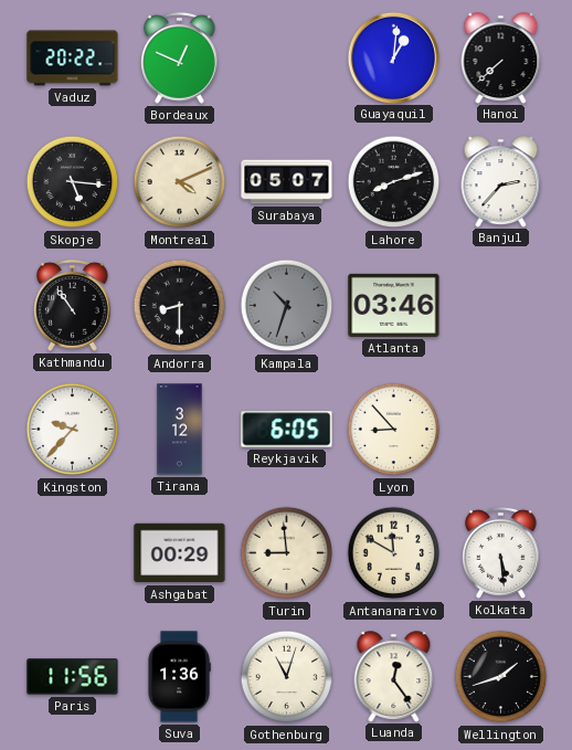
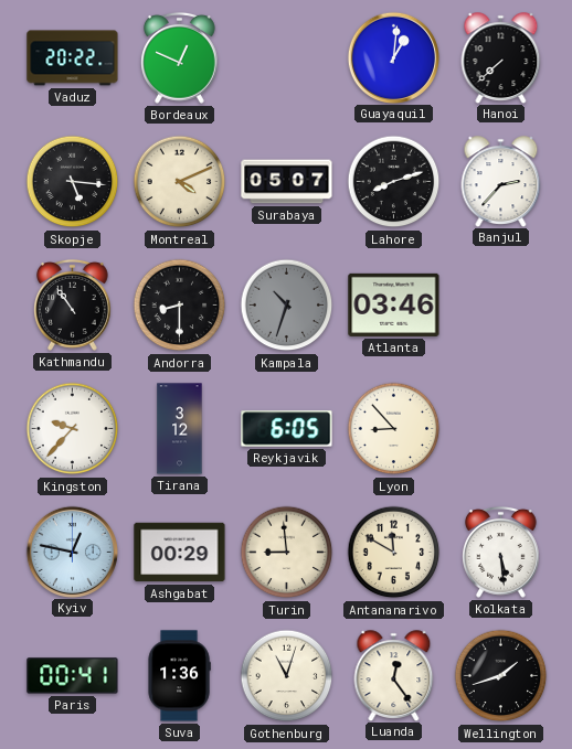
Kyiv: none -> 12:47
Paris: 11:56 -> 00:41
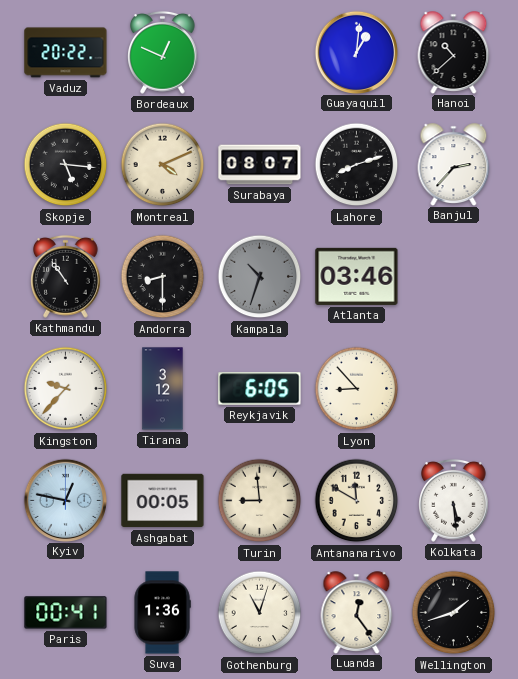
Hanoi: 7:38 -> 10:38
Surabaya: 05:07 -> 08:07
Ashgabat: 00:29 -> 00:05
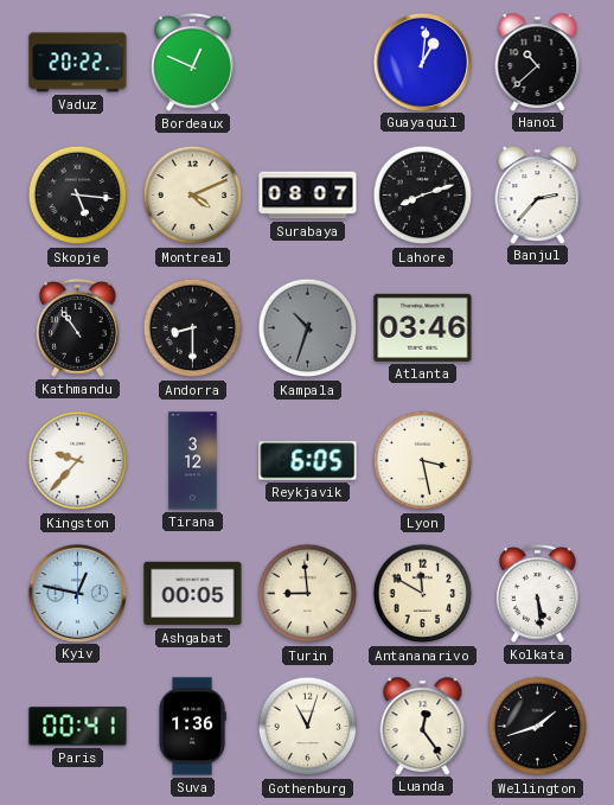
Lyon: 8:53 -> 3:28
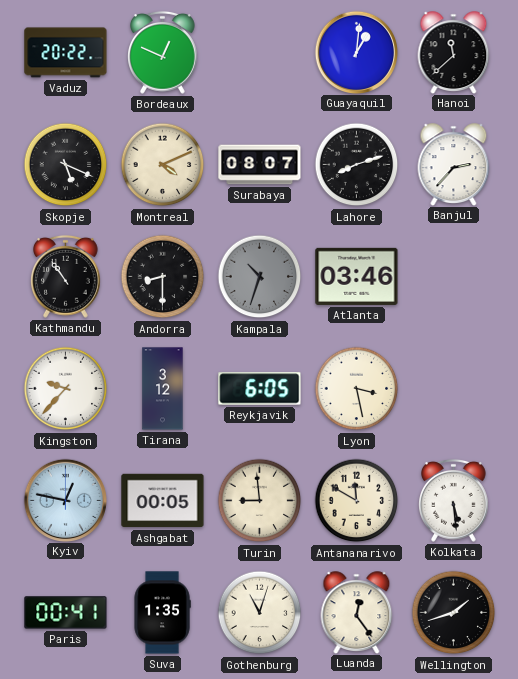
Hanoi: 10:38 -> 11:38
Skopje: 5:16 -> 5:19
Suva: 1:36 -> 1:35
